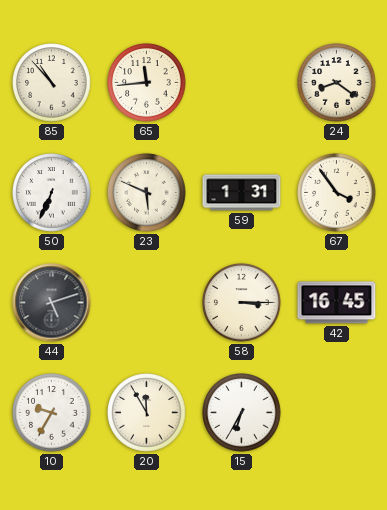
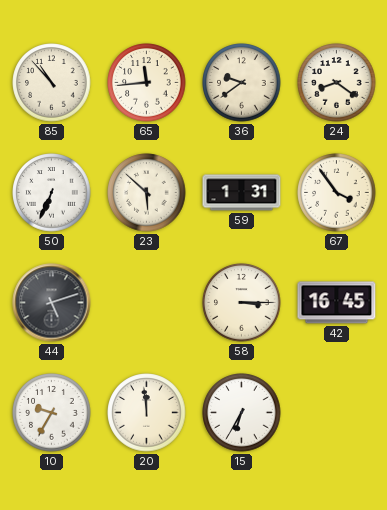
36: none -> 9:39
23: 5:49 -> 5:52
20: 11:55 -> 11:59
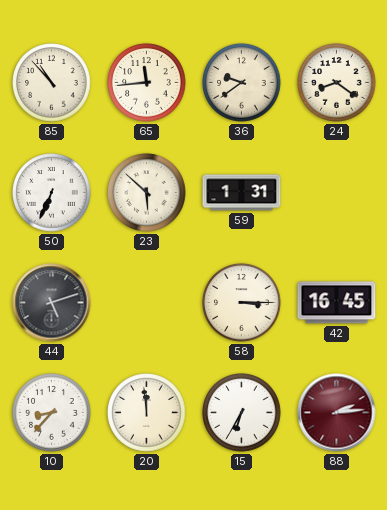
67: 3:54 -> none
10: 9:35 -> 8:37
88: none -> 2:14
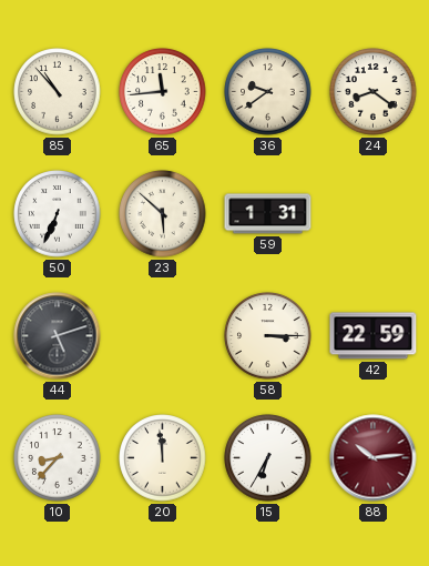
42: 16:45 -> 22:59
88: 2:14 -> 10:14
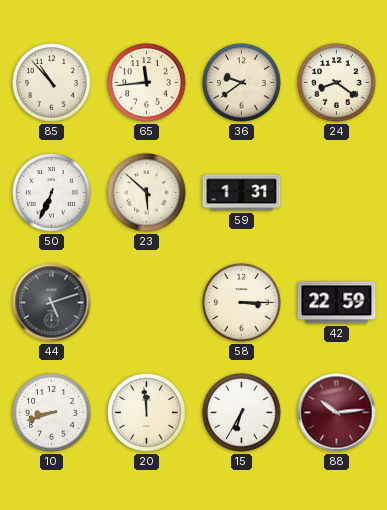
10: 8:37 -> 8:42
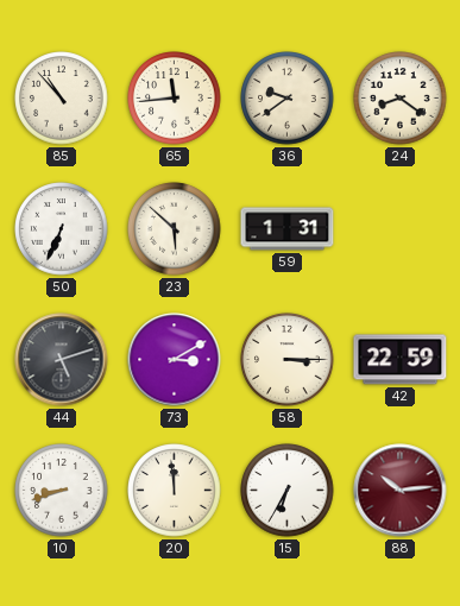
73: none -> 3:10
